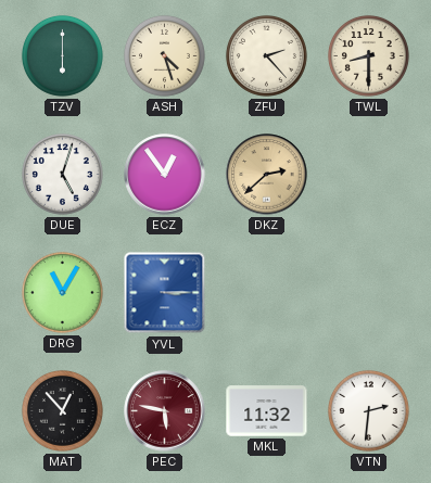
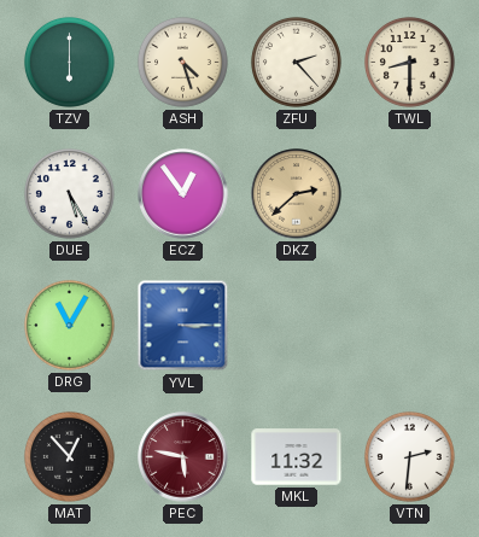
DUE: 5:03 -> 5:25
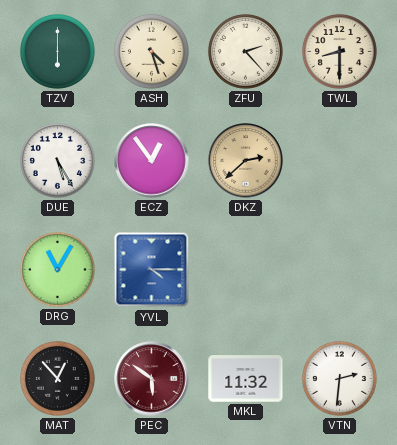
YVL: 3:15 -> 4:15
PEC: 5:47 -> 5:51
